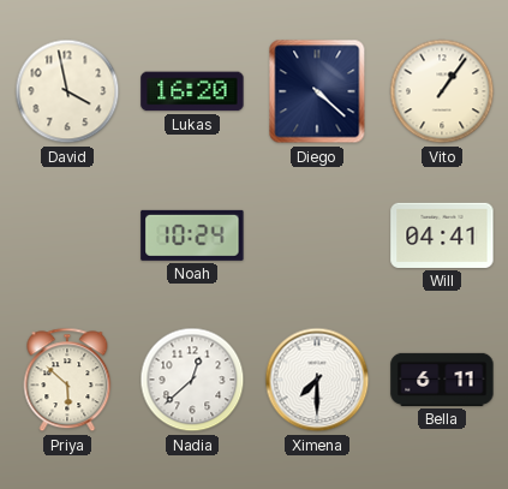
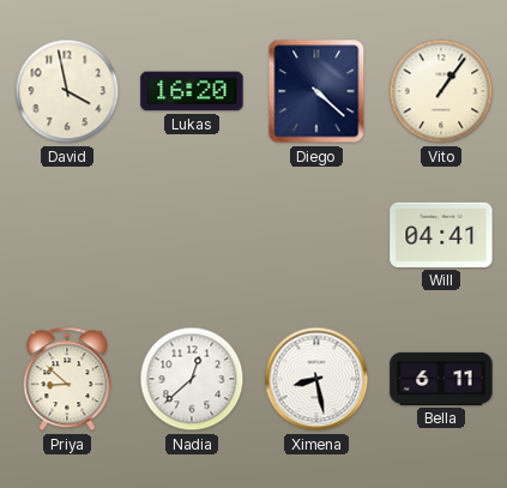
Noah: 10:24 -> none
Priya: 5:52 -> 8:52
Ximena: 7:30 -> 8:28
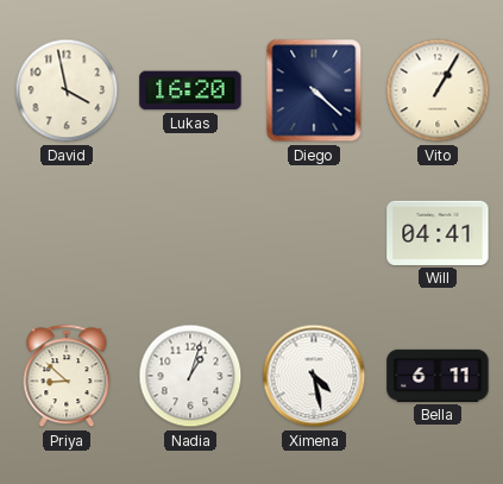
Vito: 1:06 -> 1:05
Nadia: 12:38 -> 1:03
Ximena: 8:28 -> 4:28
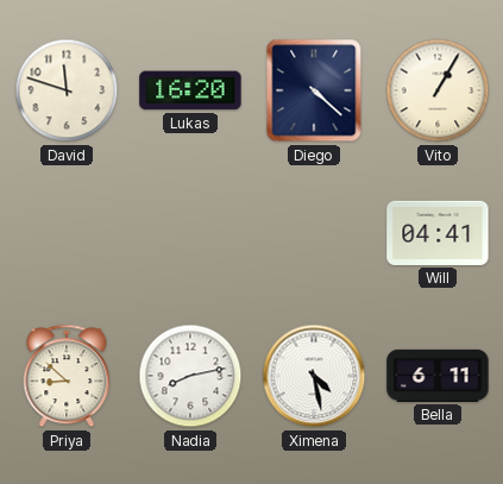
David: 3:58 -> 11:48
Nadia: 1:03 -> 8:13
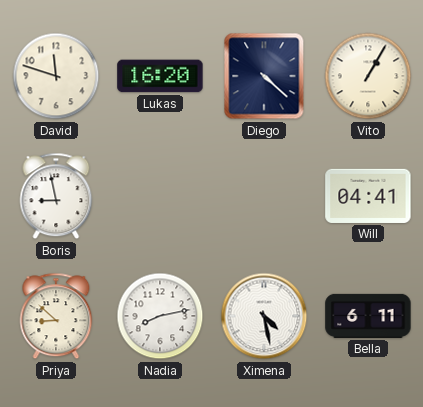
Boris: none -> 8:58
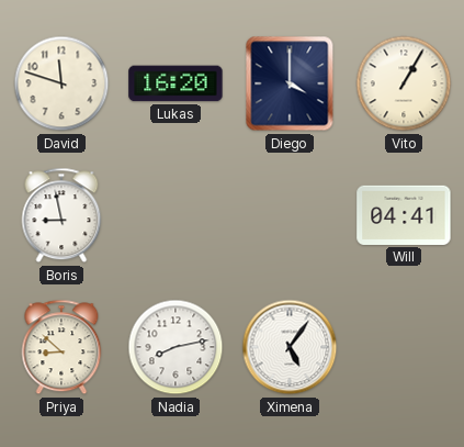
Diego: 4:22 -> 4:00
Ximena: 4:28 -> 5:06
Bella: 6:11 -> none
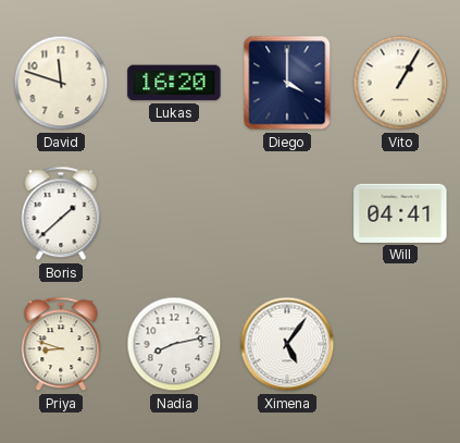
Boris: 8:58 -> 1:38
Priya: 8:52 -> 8:48
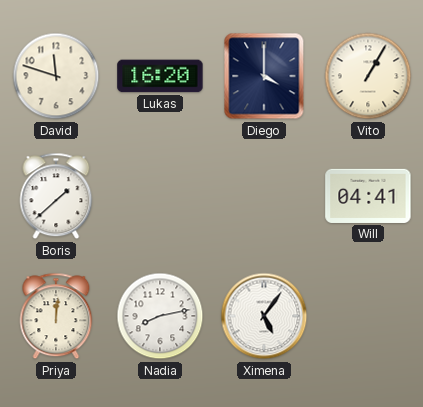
Priya: 8:48 -> 12:01
